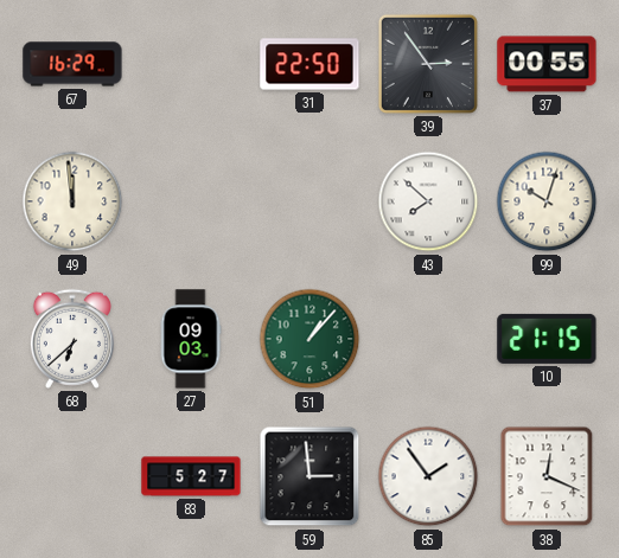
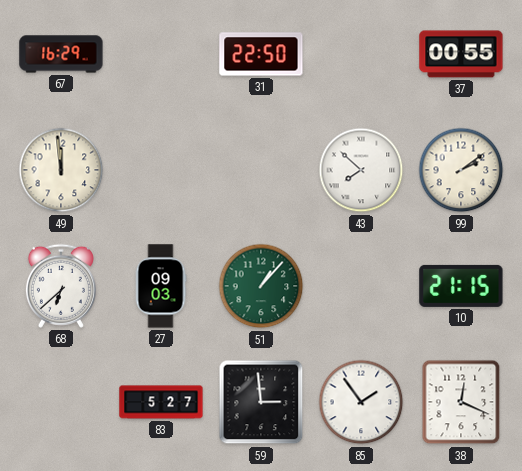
39: 2:54 -> none
99: 10:03 -> 2:09
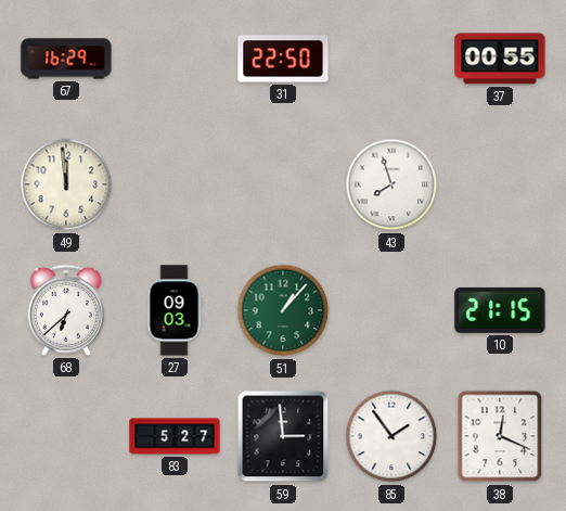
43: 7:52 -> 7:57
99: 2:09 -> none
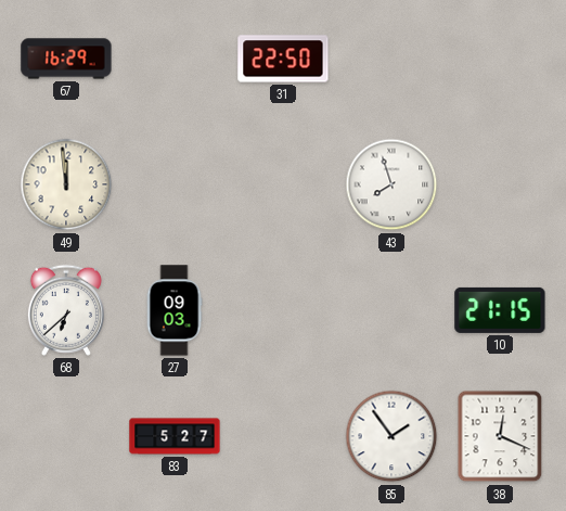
37: 00:55 -> none
51: 1:07 -> none
59: 2:59 -> none
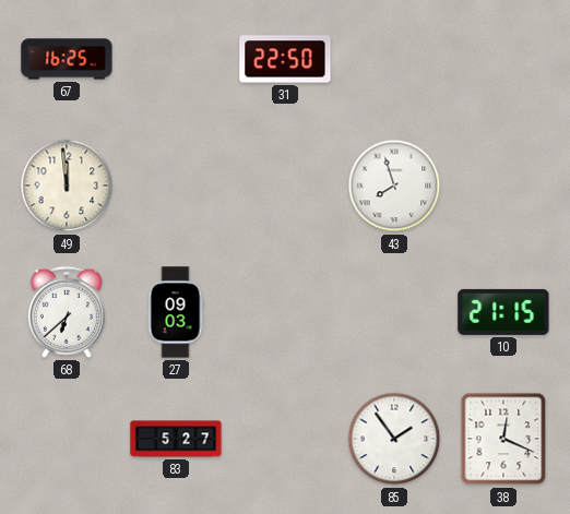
67: 16:29 -> 16:25
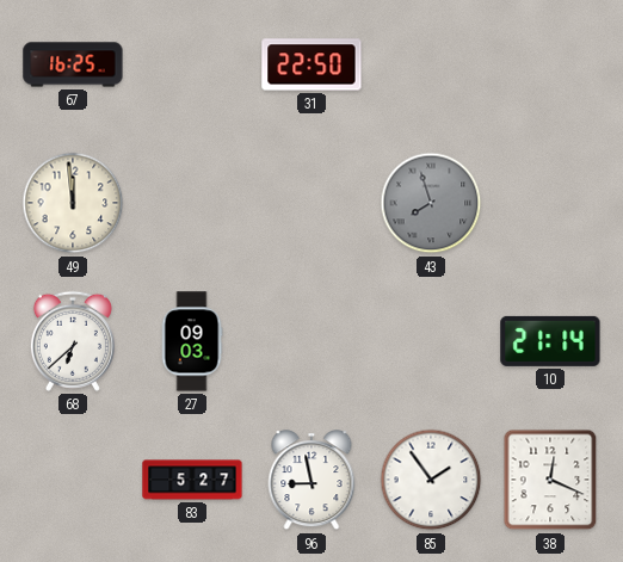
43 dial: white -> grey
10: 21:15 -> 21:14
96: none -> 8:58
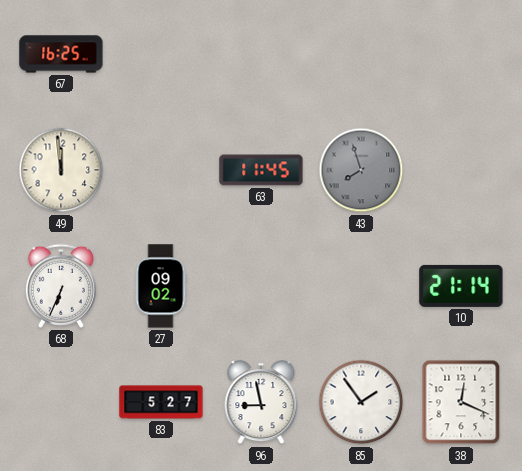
31: 22:50 -> none
63: none -> 11:45
68: 6:38 -> 6:34
27: 09:03 -> 09:02
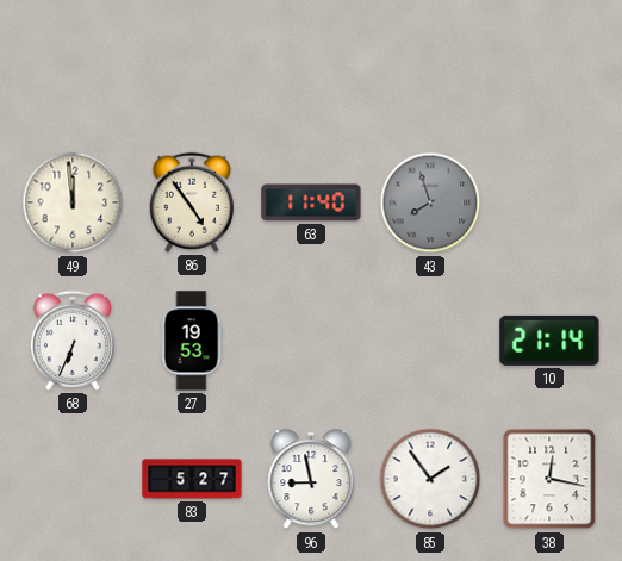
67: 16:25 -> none
86: none -> 4:54
63: 11:45 -> 11:40
27: 09:02 -> 19:53
38: 12:19 -> 12:17
